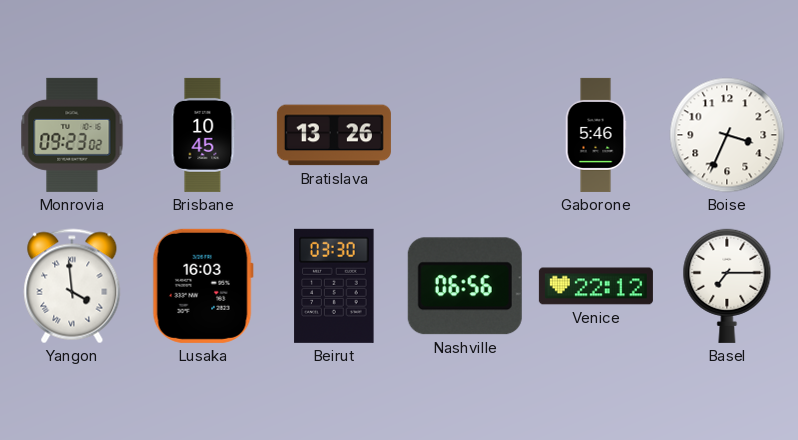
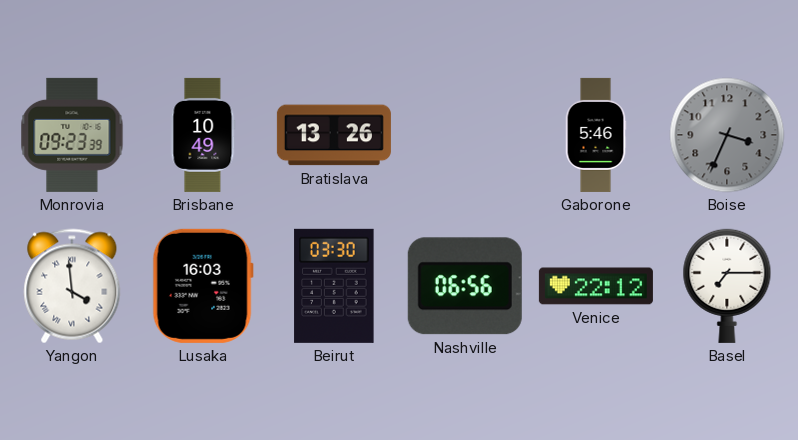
Monrovia: 09:23:02 -> 09:23:39
Brisbane: 10:45 -> 10:49
Boise dial: white -> grey
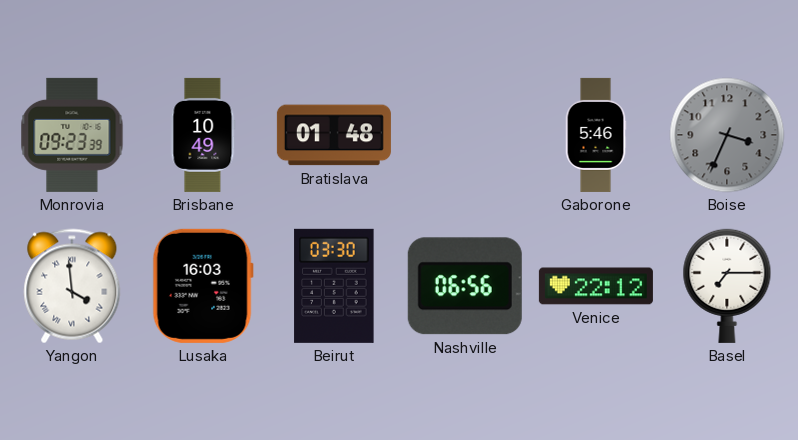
Bratislava: 13:26 -> 01:48
